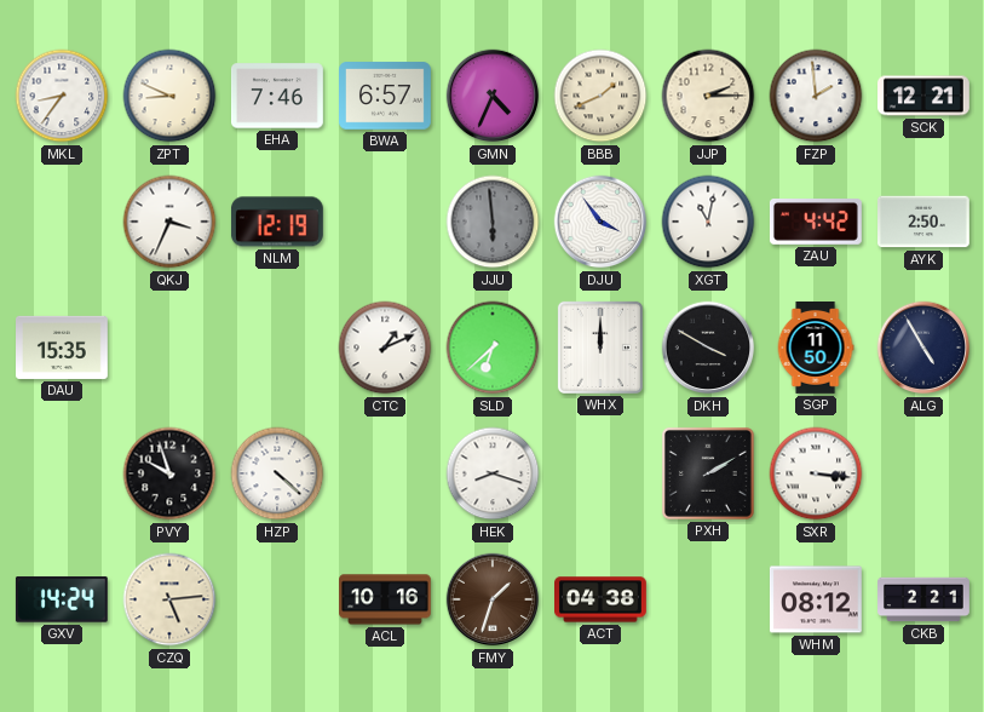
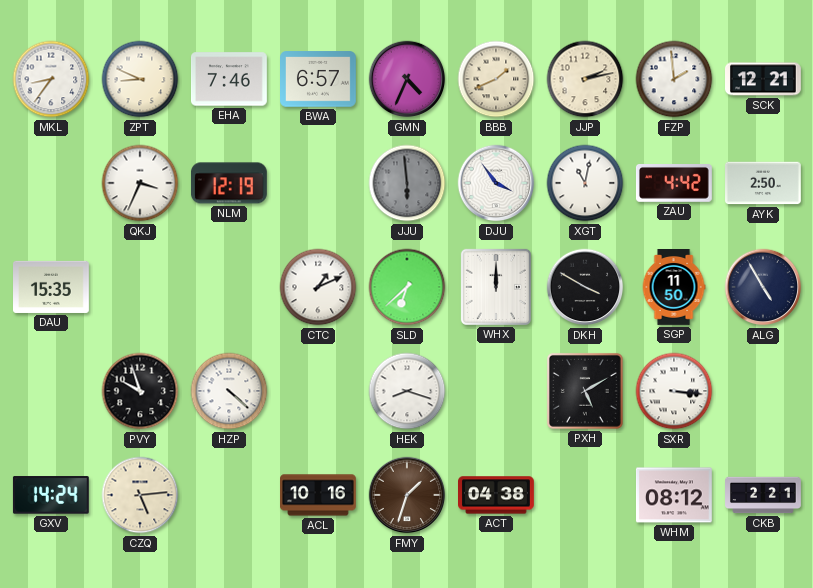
JJP: 2:15 -> 2:13
PXH: 2:10 -> 5:10
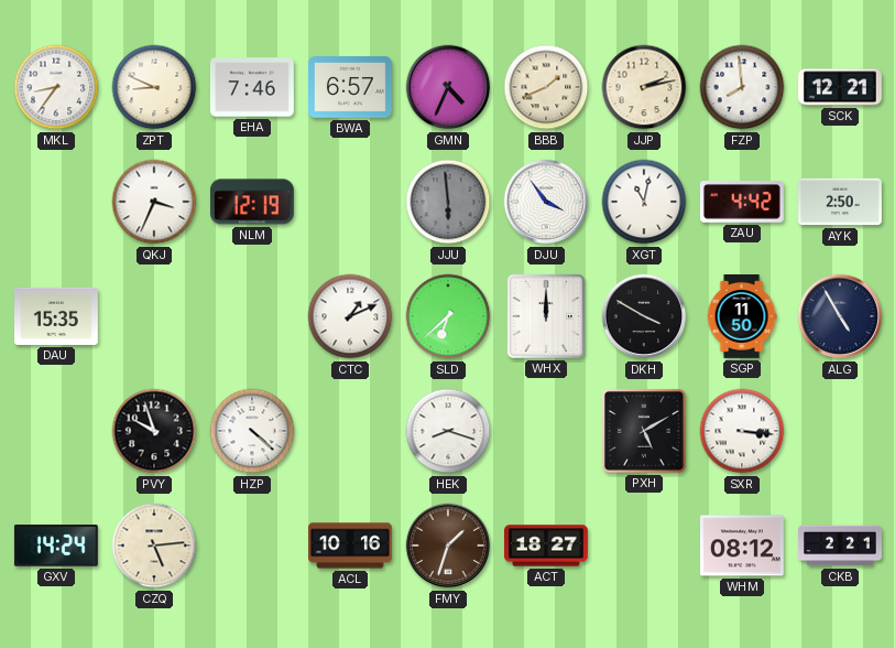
FZP: 1:59 -> 7:59
ACT: 04:38 -> 18:27
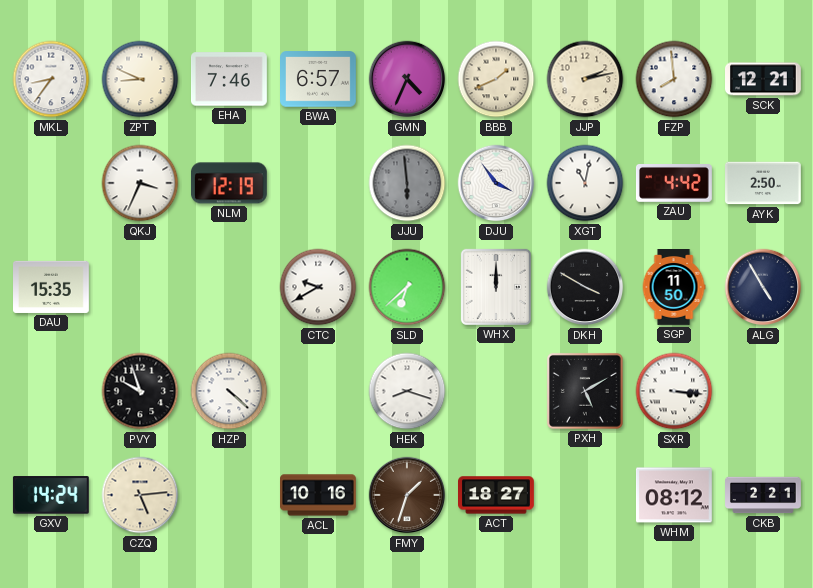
CTC: 1:11 -> 9:40
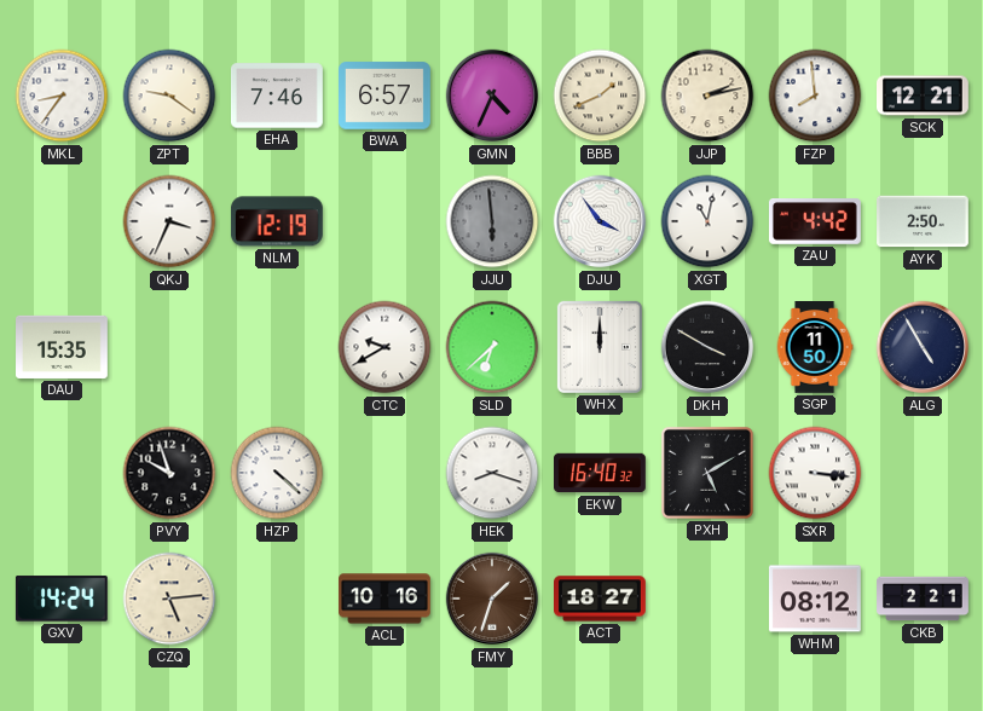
ZPT: 8:49 -> 9:21
EKW: none -> 16:40
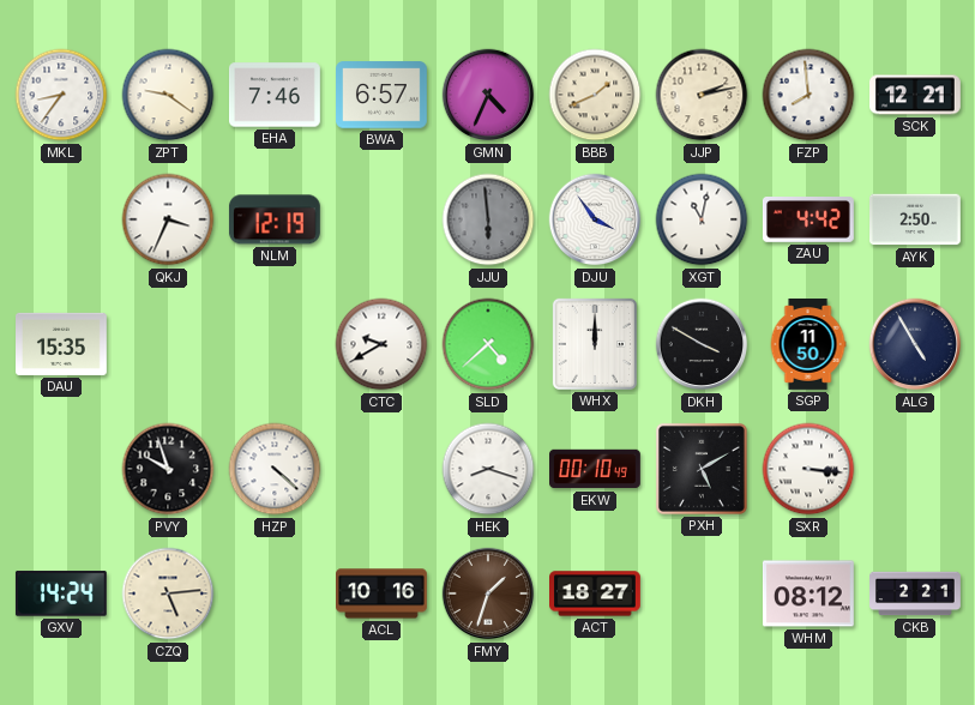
SLD: 6:38 -> 4:38
EKW: 16:40 -> 00:10
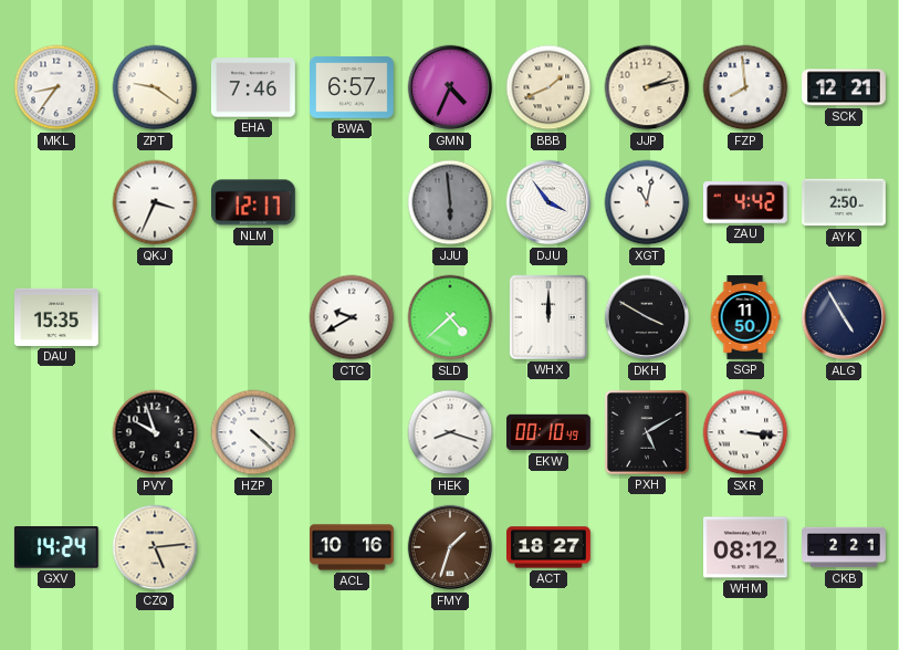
NLM: 12:19 -> 12:17
